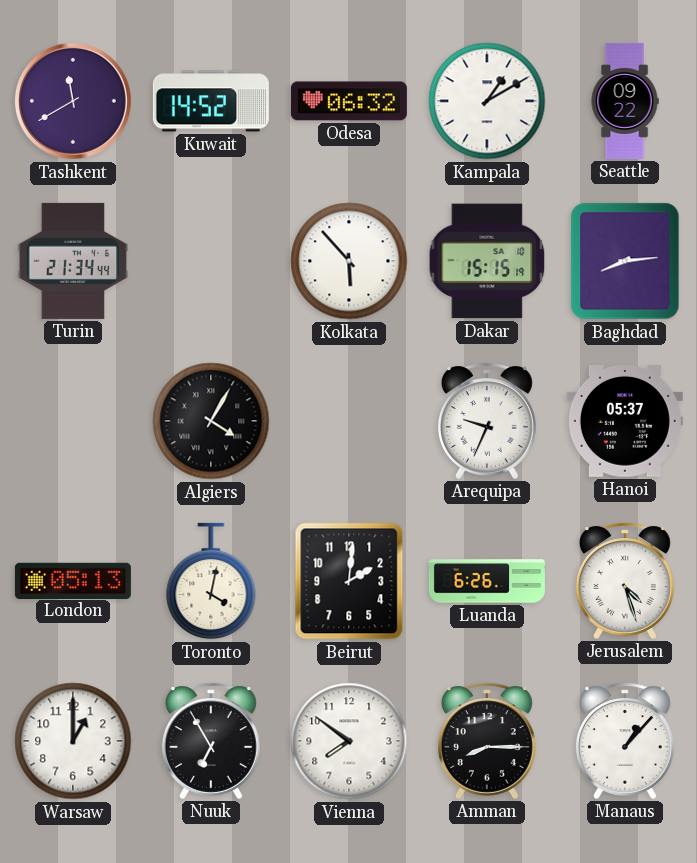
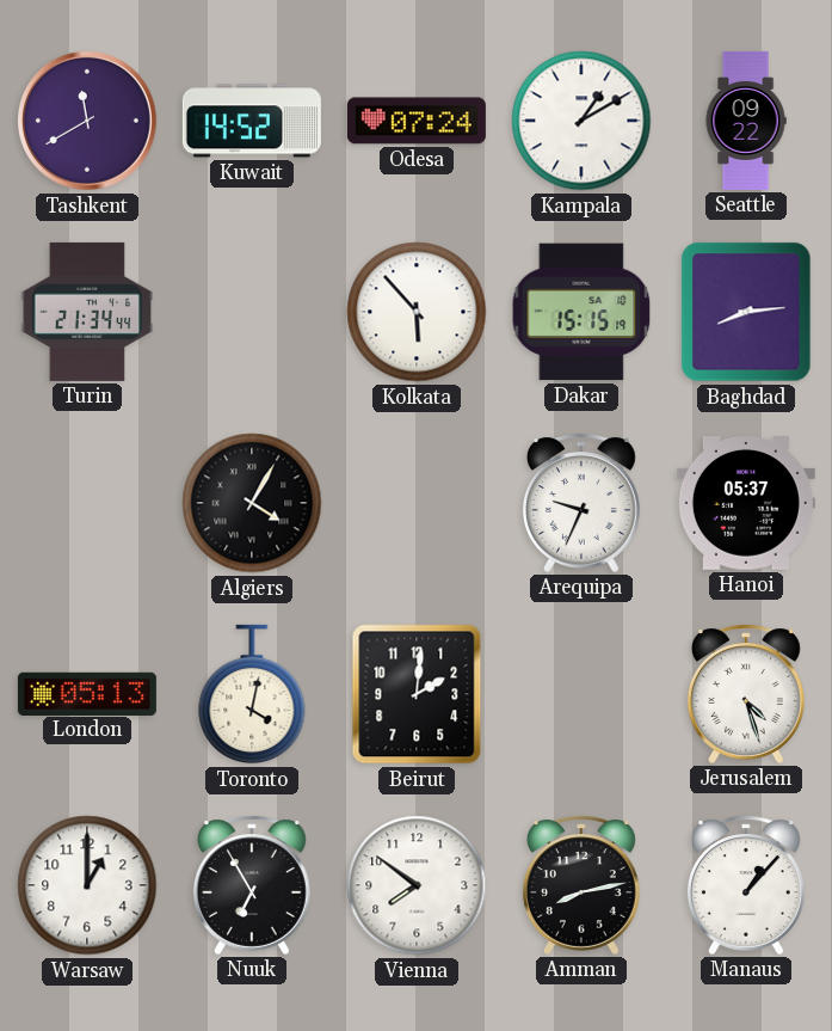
Odesa: 06:32 -> 07:24
Luanda: 6:26 -> none
Amman: 8:15 -> 8:13
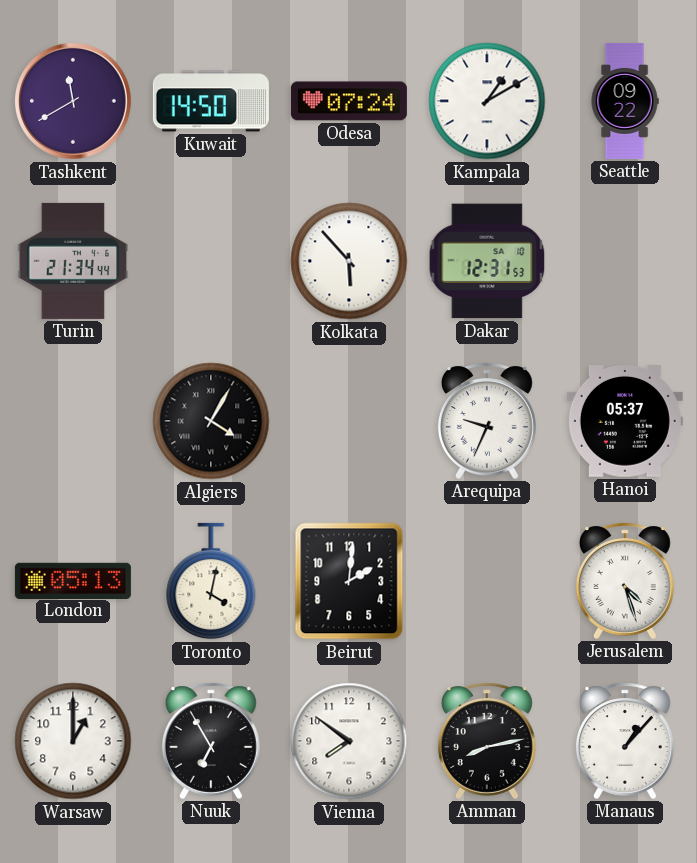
Kuwait: 14:52 -> 14:50
Dakar: 15:15 -> 12:31
Baghdad: 8:14 -> none
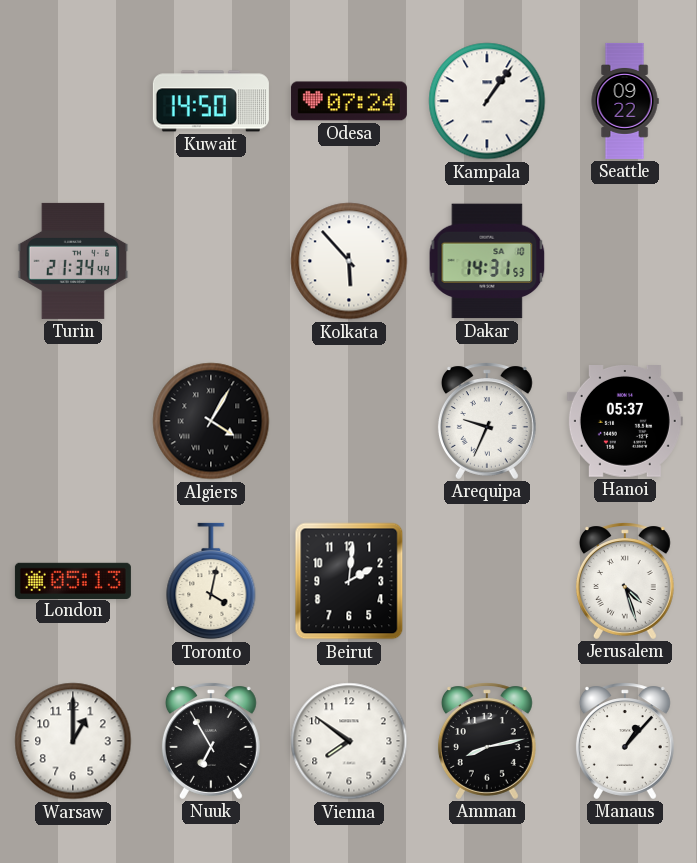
Tashkent: 11:40 -> none
Kampala: 1:10 -> 1:06
Dakar: 12:31 -> 14:31
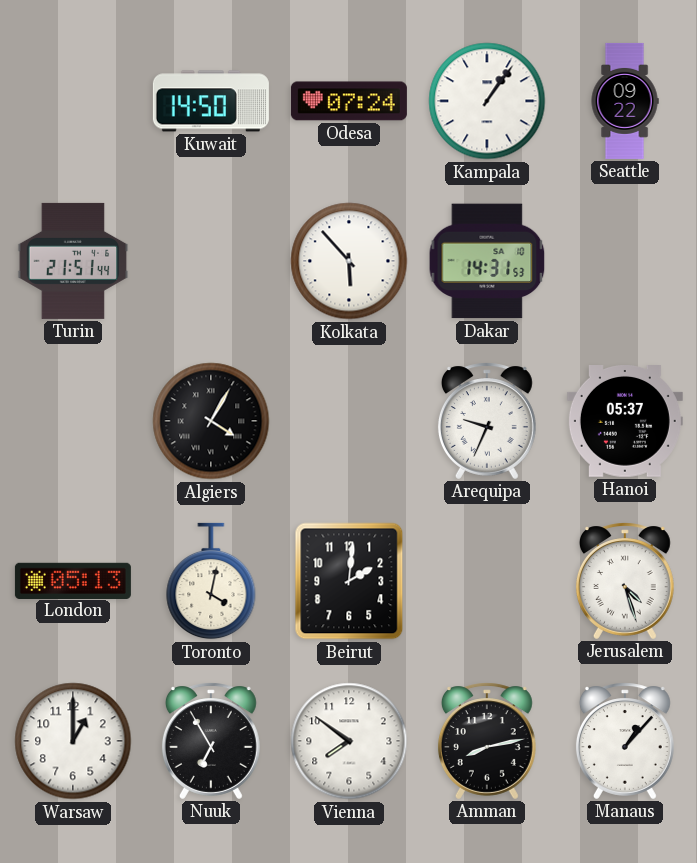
Turin: 21:34 -> 21:51
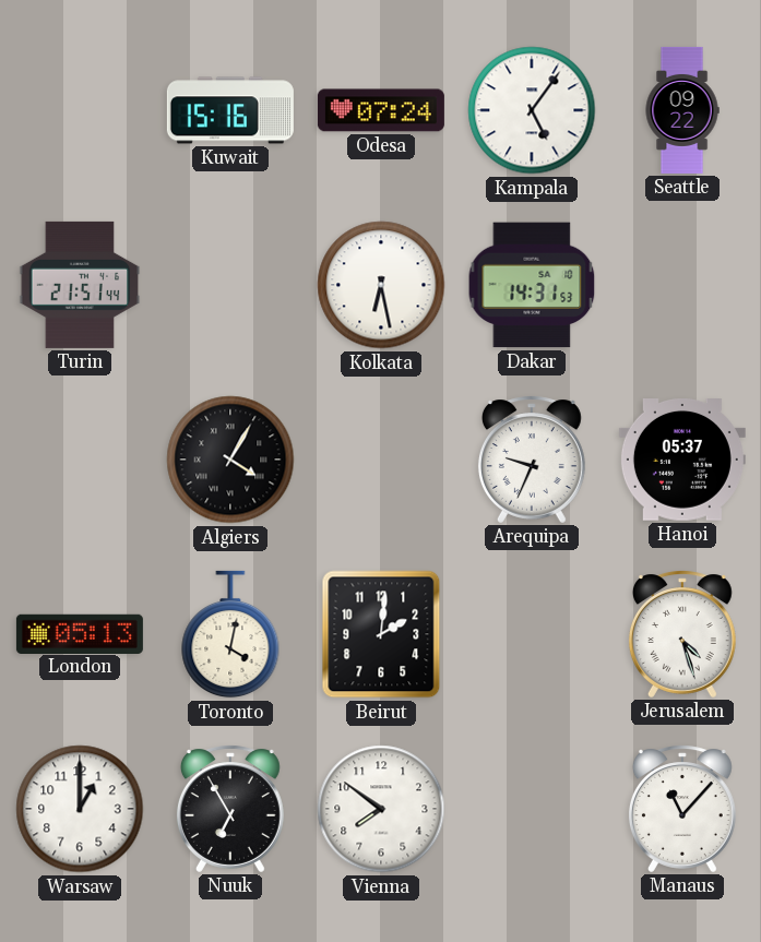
Kuwait: 14:50 -> 15:16
Kampala: 1:06 -> 5:06
Kolkata: 5:53 -> 6:28
Amman: 8:13 -> none
Manaus: 1:07 -> 11:07
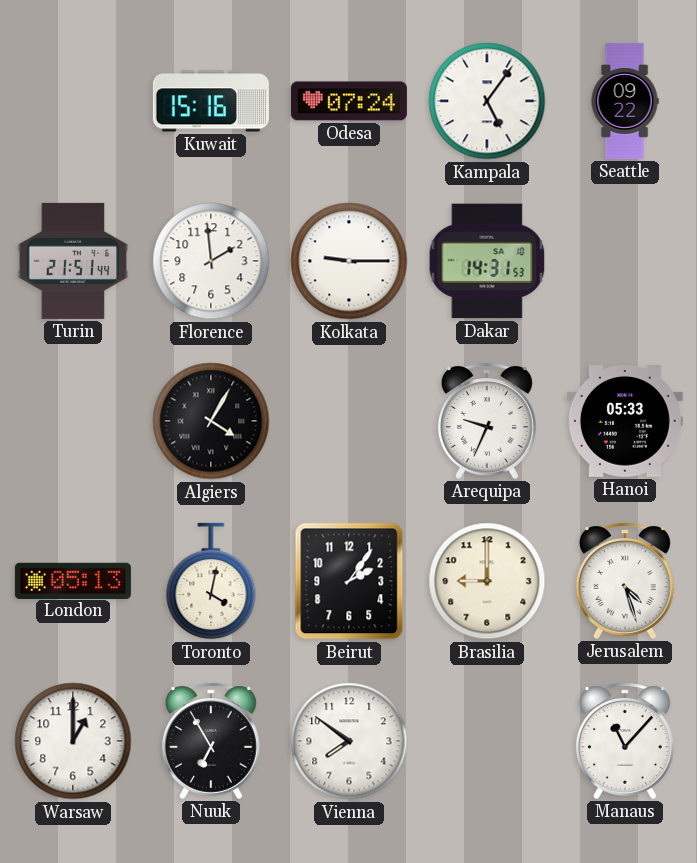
Florence: none -> 1:59
Kolkata: 6:28 -> 9:15
Hanoi: 05:37 -> 05:33
Beirut: 2:01 -> 2:06
Brasilia: none -> 9:00
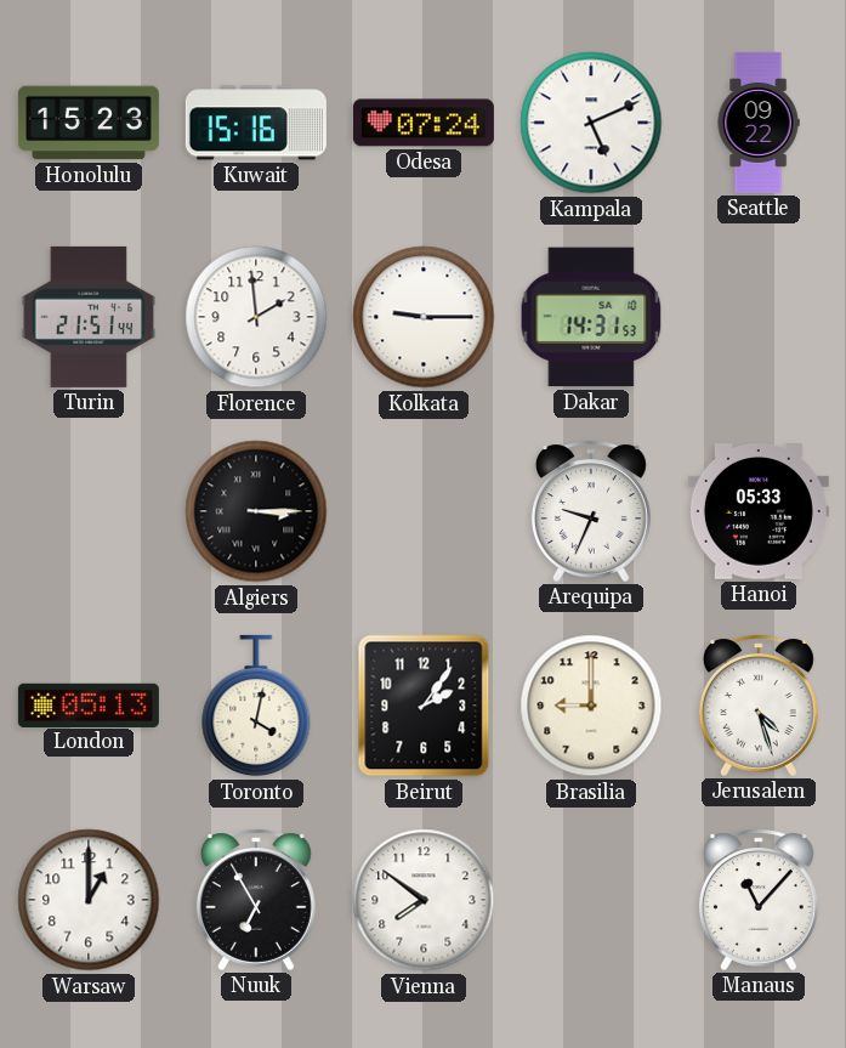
Honolulu: none -> 15:23
Kampala: 5:06 -> 5:11
Algiers: 4:05 -> 3:15
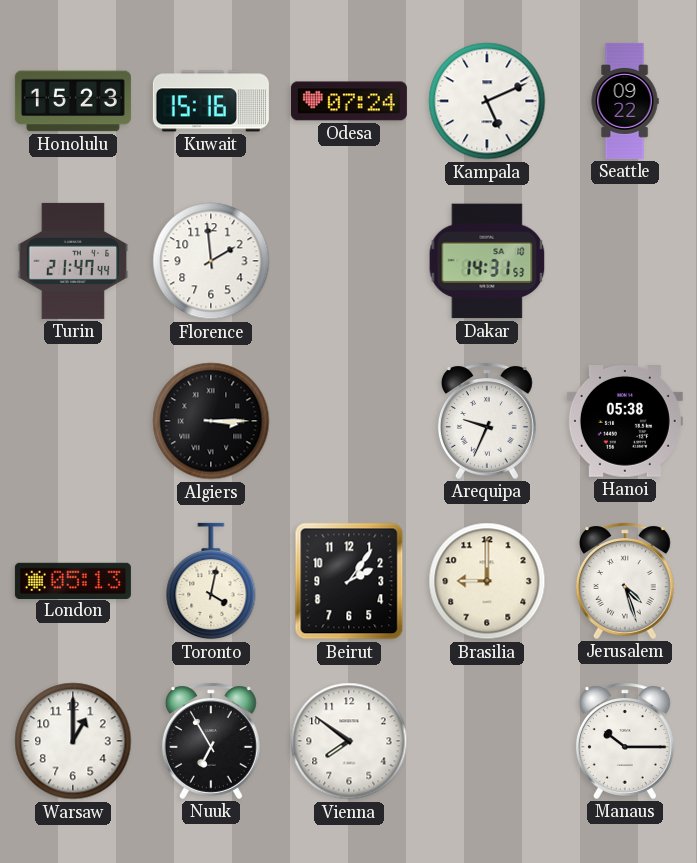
Turin: 21:51 -> 21:47
Kolkata: 9:15 -> none
Hanoi: 05:33 -> 05:38
Manaus: 11:07 -> 10:15
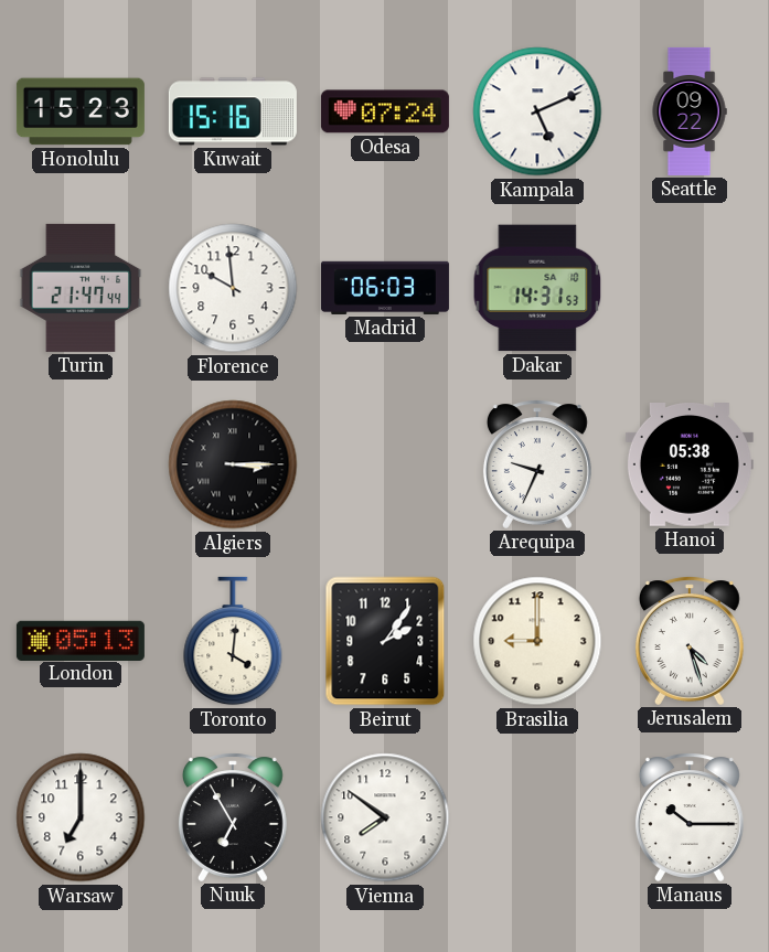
Florence: 1:59 -> 9:59
Madrid: none -> 06:03
Toronto: 4:02 -> 4:01
Warsaw: 1:00 -> 7:00
